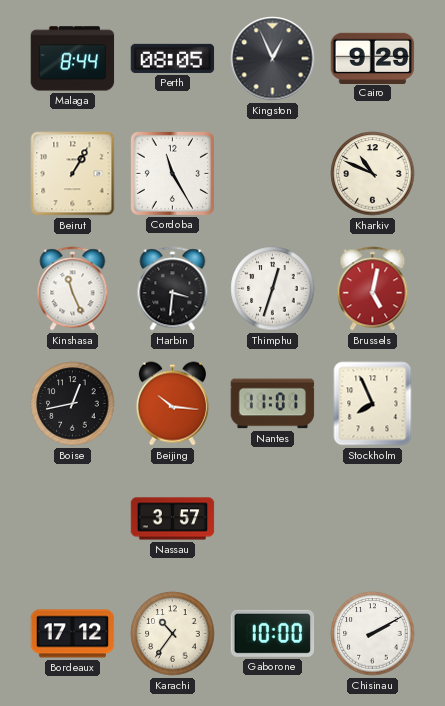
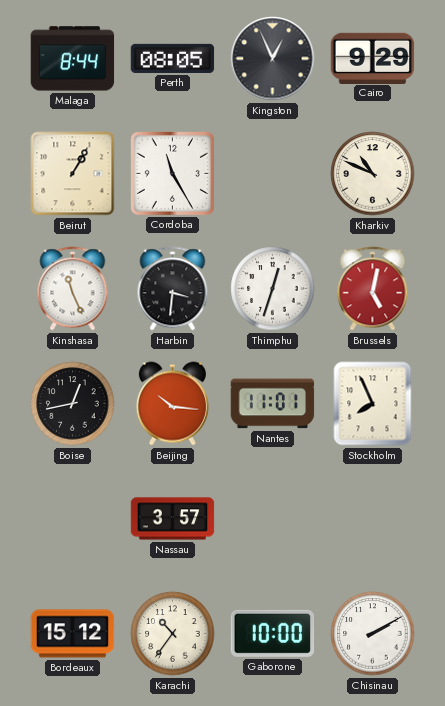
Bordeaux: 17:12 -> 15:12
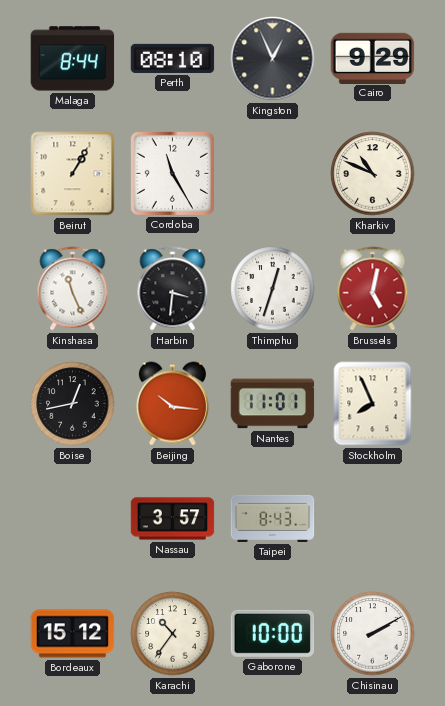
Perth: 08:05 -> 08:10
Taipei: none -> 8:43
